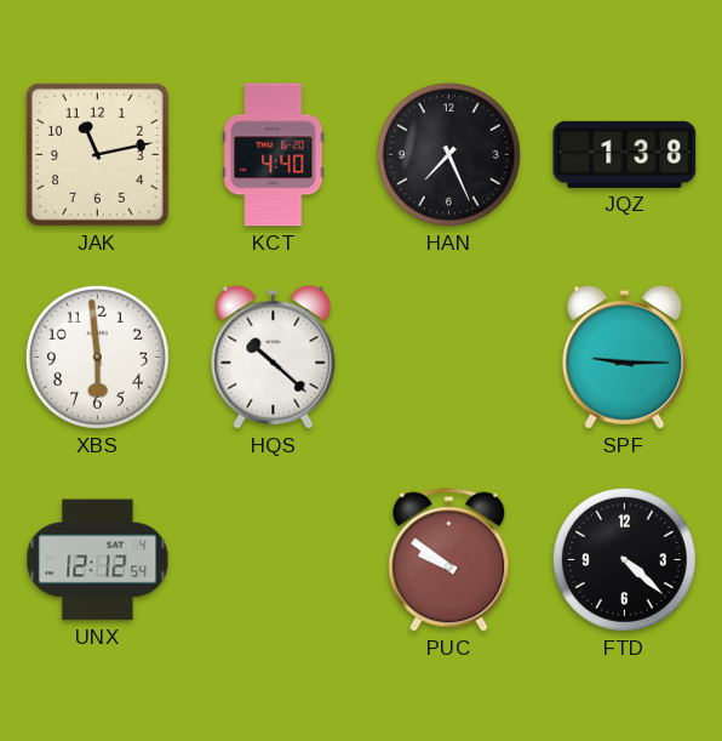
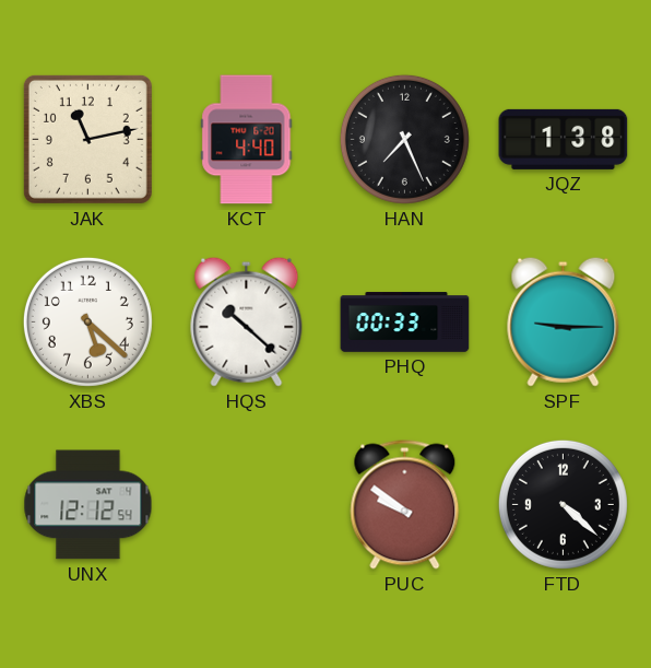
XBS: 5:59 -> 5:22
PHQ: none -> 00:33
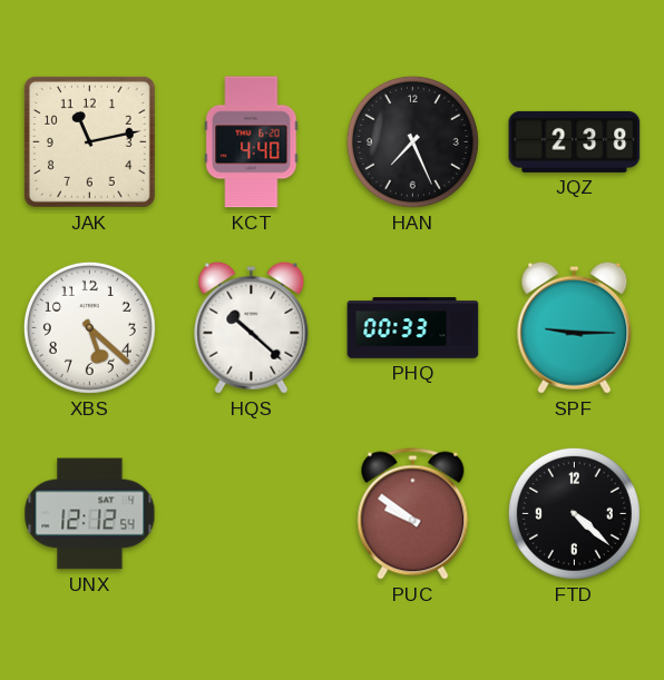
JQZ: 1:38 -> 2:38
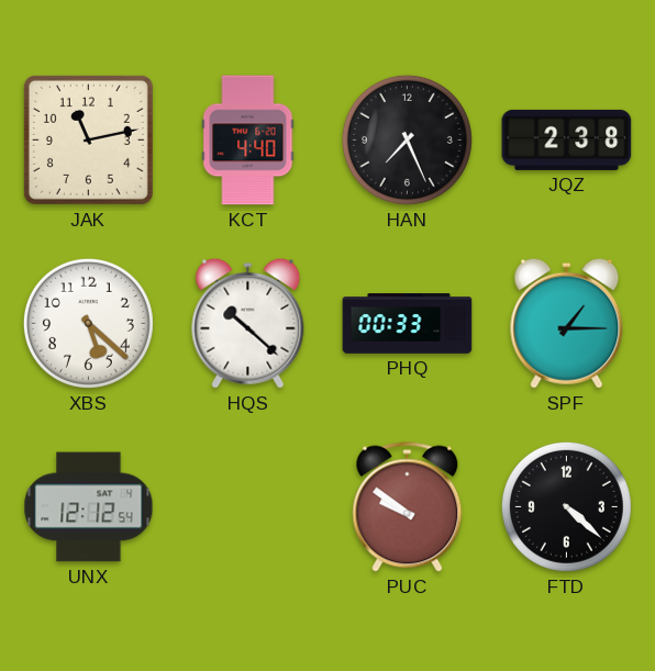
SPF: 9:15 -> 1:15
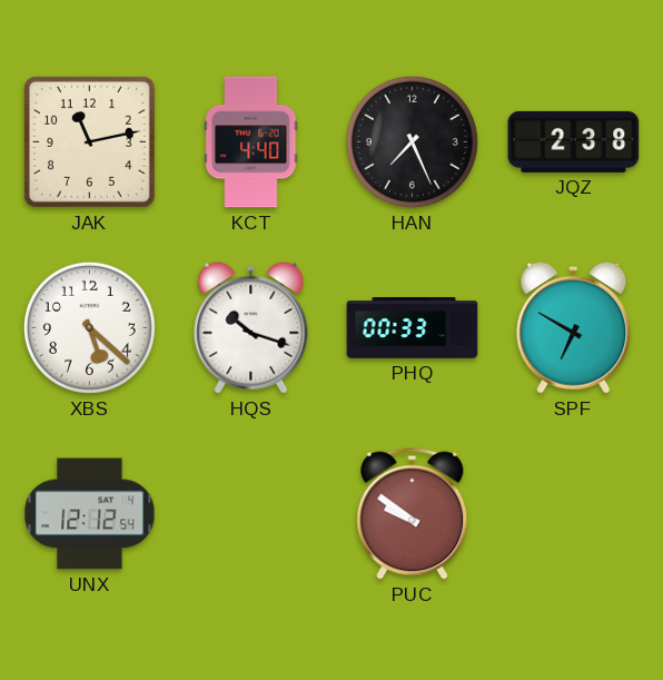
HQS: 10:22 -> 10:18
SPF: 1:15 -> 6:50
FTD: 4:22 -> none
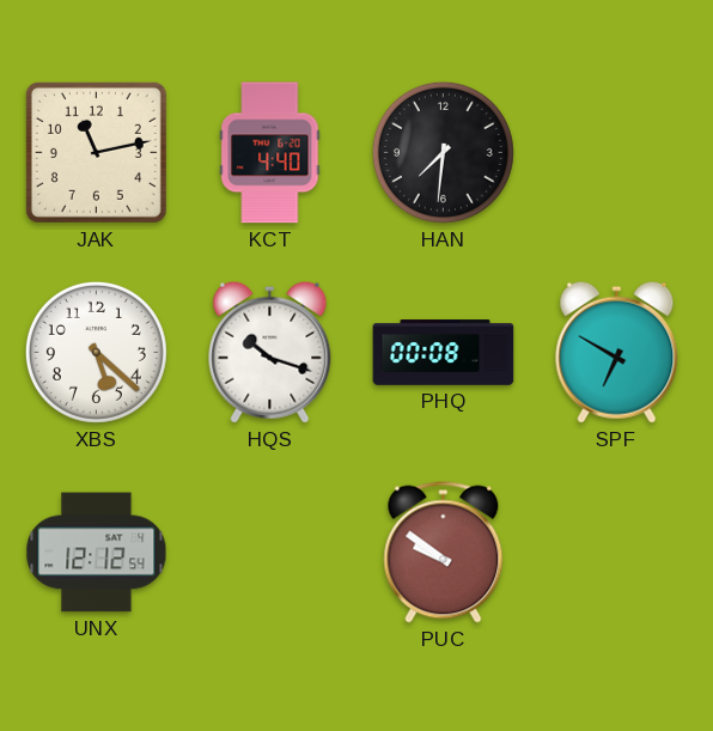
HAN: 7:26 -> 7:31
JQZ: 2:38 -> none
PHQ: 00:33 -> 00:08
